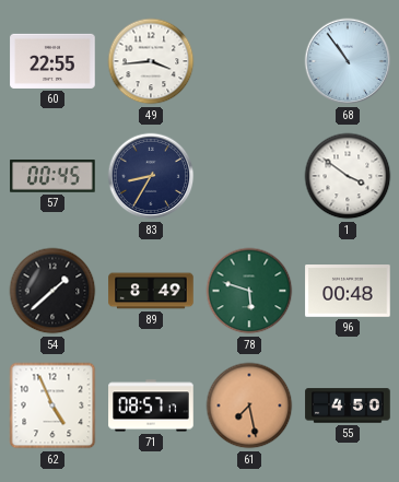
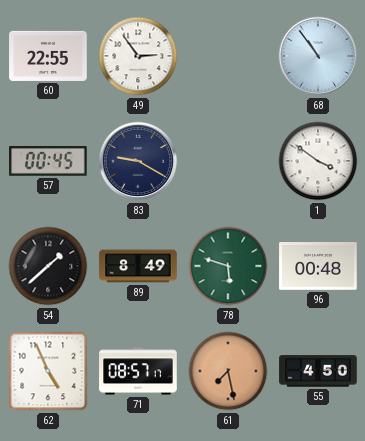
49: 3:44 -> 2:54
83: 8:35 -> 9:20
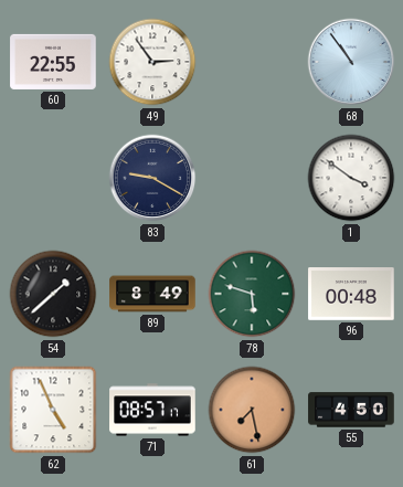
57: 00:45 -> none
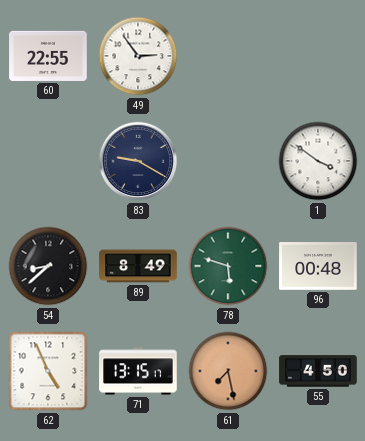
68: 10:54 -> none
54: 1:38 -> 8:38
71: 08:57 -> 13:15
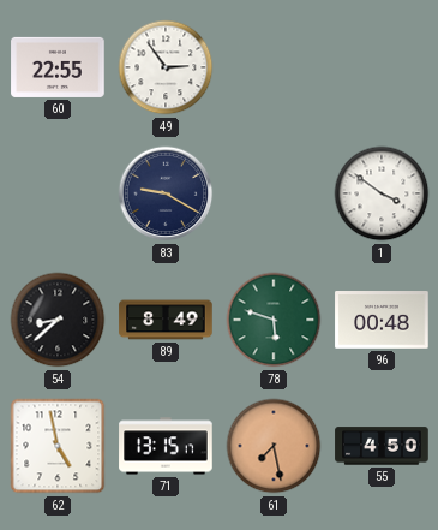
62: 4:56 -> 4:58
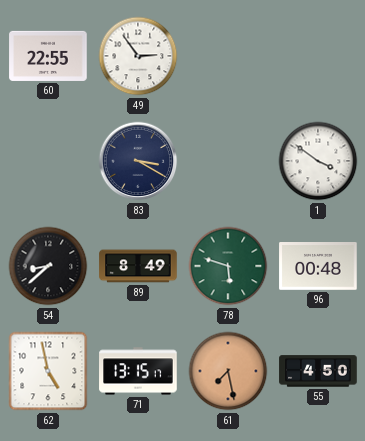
83: 9:20 -> 3:20
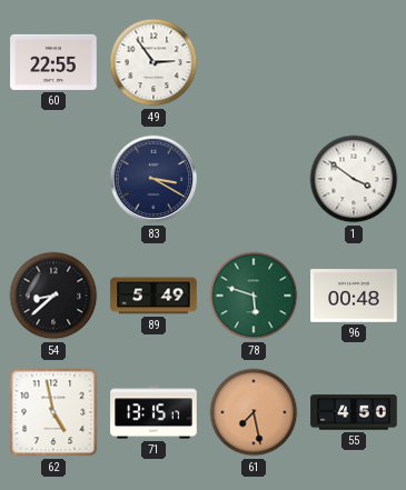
89: 8:49 -> 5:49
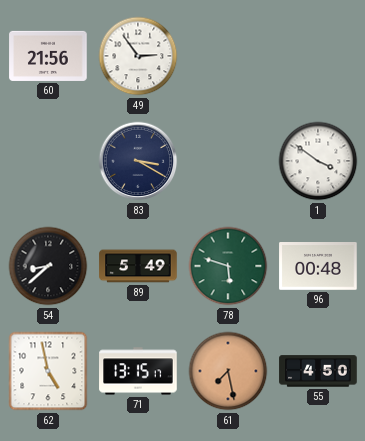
60: 22:55 -> 21:56
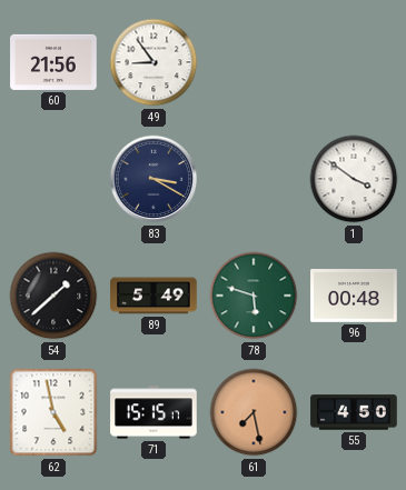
49: 2:54 -> 8:54
54: 8:38 -> 1:38
71: 13:15 -> 15:15
